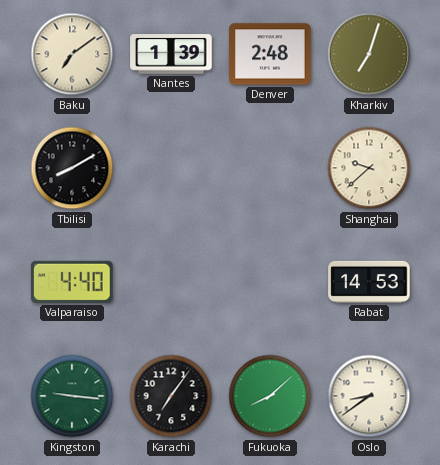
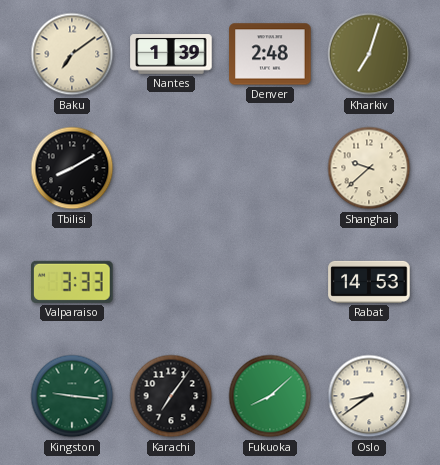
Valparaiso: 4:40 -> 3:33
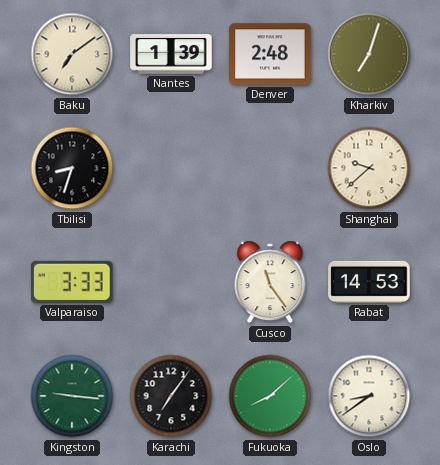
Tbilisi: 8:10 -> 8:33
Cusco: none -> 11:24
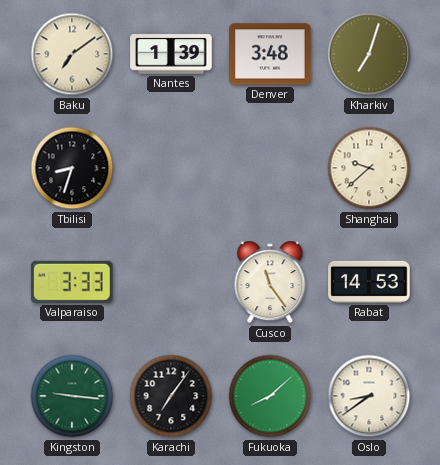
Denver: 2:48 -> 3:48
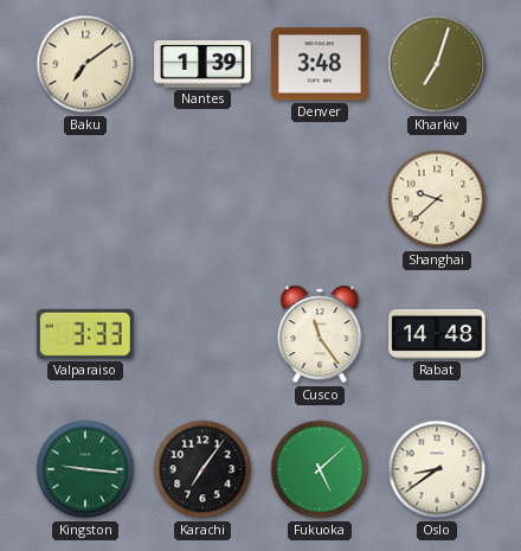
Tbilisi: 8:33 -> none
Rabat: 14:53 -> 14:48
Fukuoka: 8:08 -> 5:08
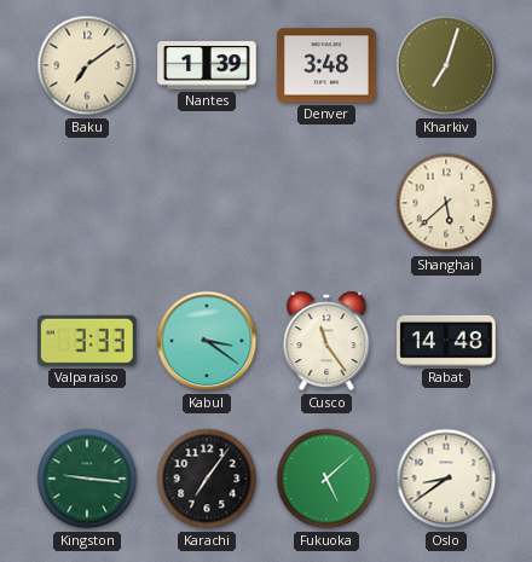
Shanghai: 9:38 -> 5:38
Kabul: none -> 3:21
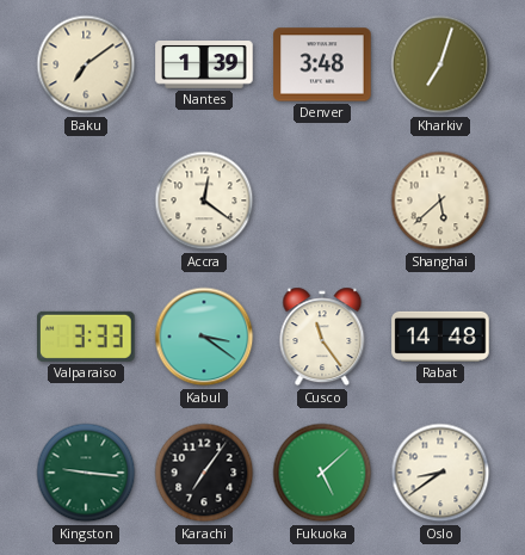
Accra: none -> 12:21
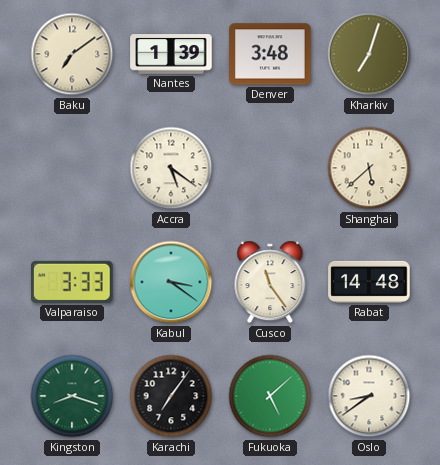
Accra: 12:21 -> 5:21
Kingston: 9:16 -> 8:18
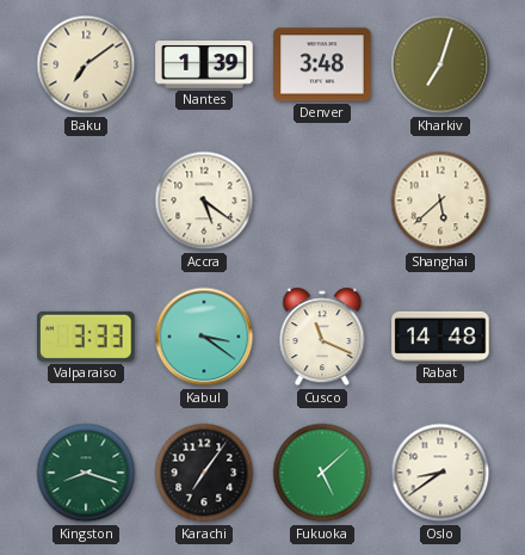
Cusco: 11:24 -> 11:19
